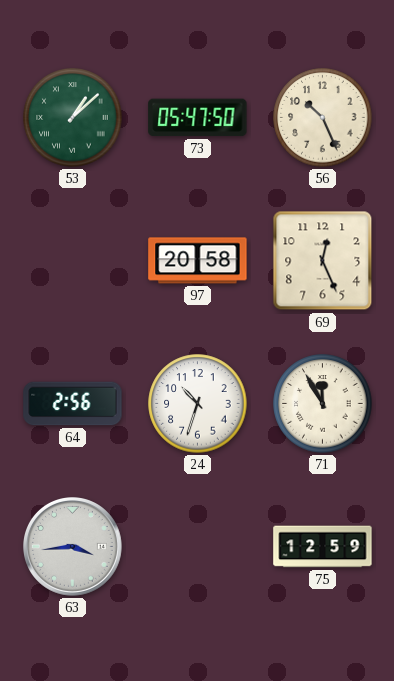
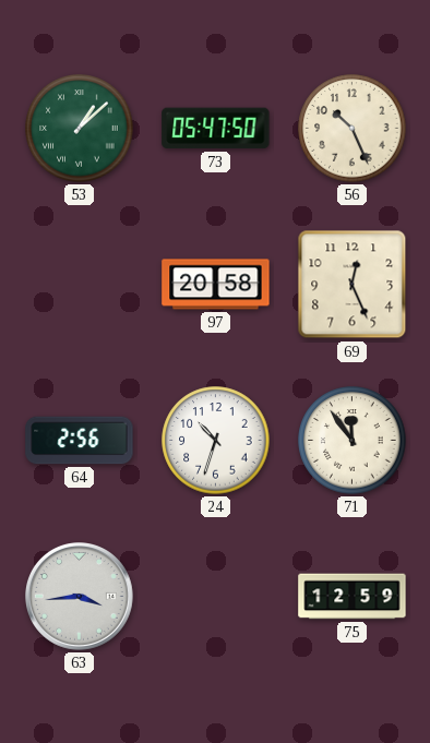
71: 11:55 -> 11:54
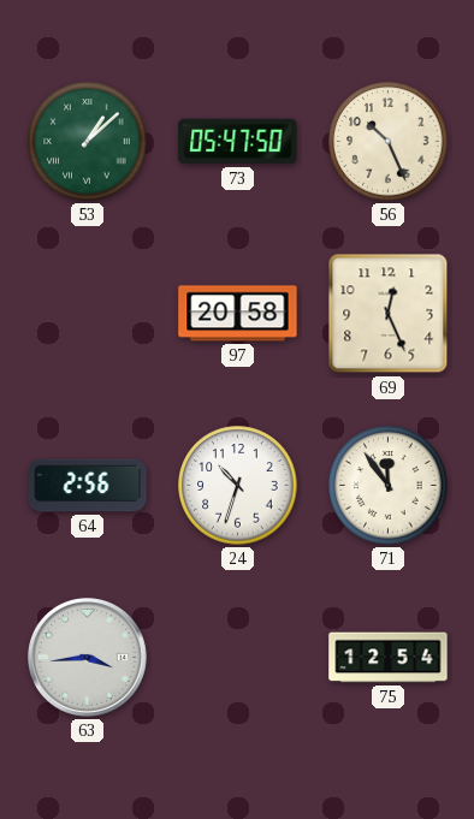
75: 12:59 -> 12:54
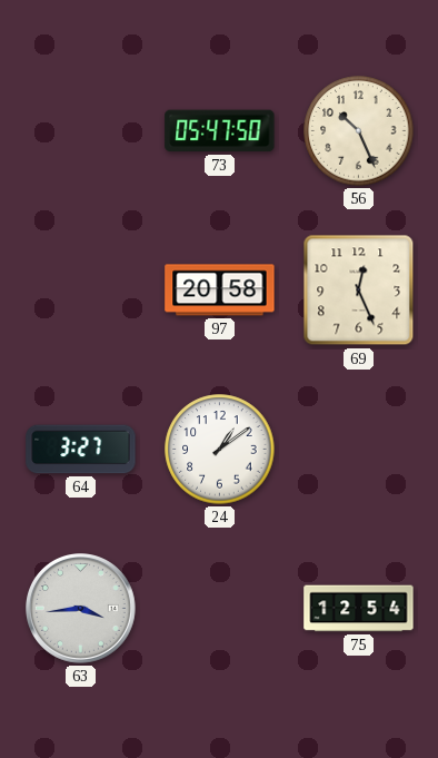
53: 1:08 -> none
64: 2:56 -> 3:27
24: 10:33 -> 1:09
71: 11:54 -> none
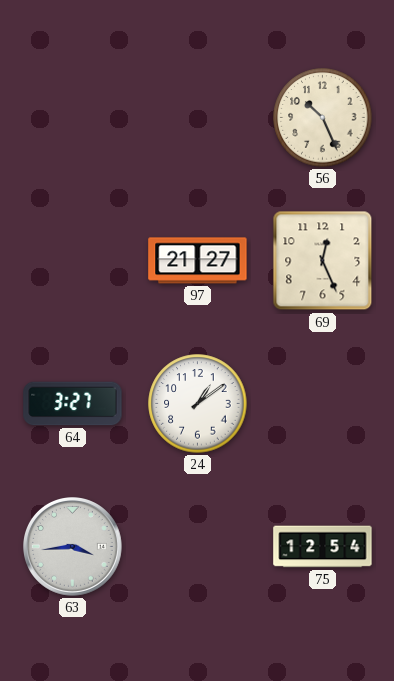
73: 05:47 -> none
97: 20:58 -> 21:27
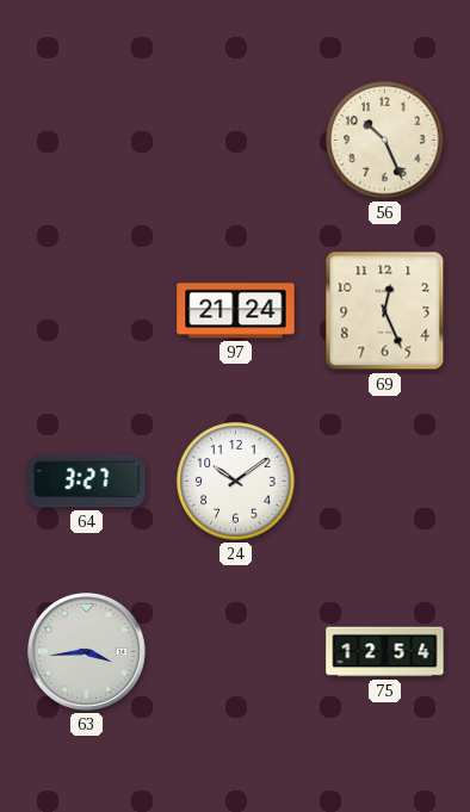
97: 21:27 -> 21:24
24: 1:09 -> 10:09
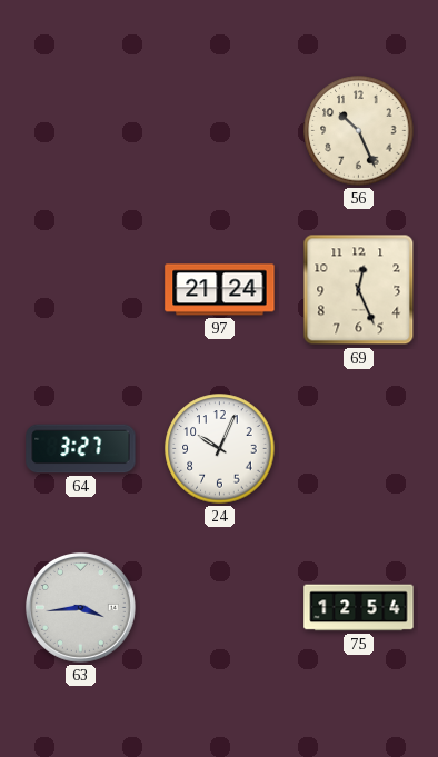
24: 10:09 -> 10:04
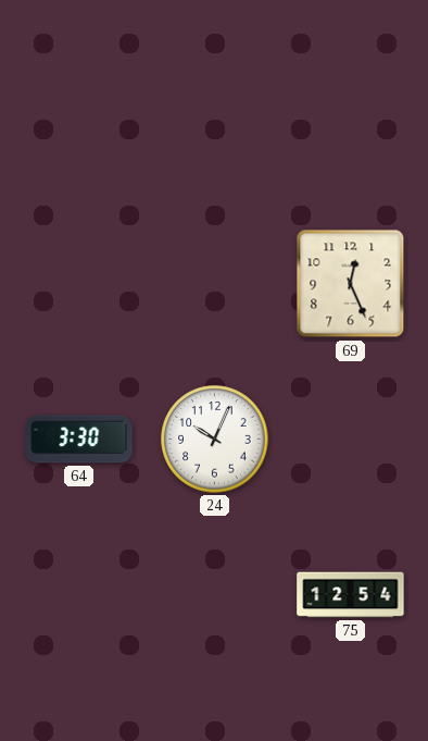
56: 10:26 -> none
97: 21:24 -> none
64: 3:27 -> 3:30
63: 3:44 -> none
